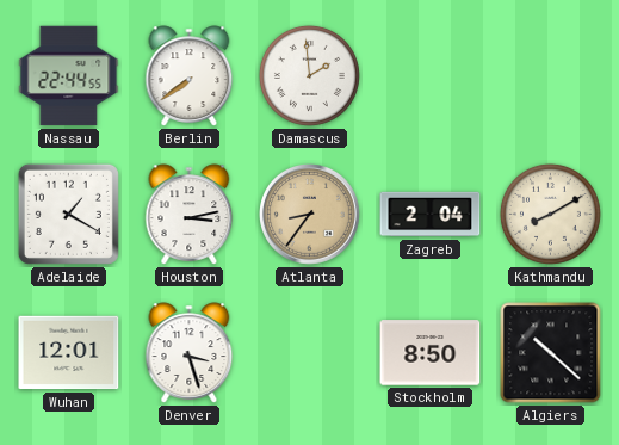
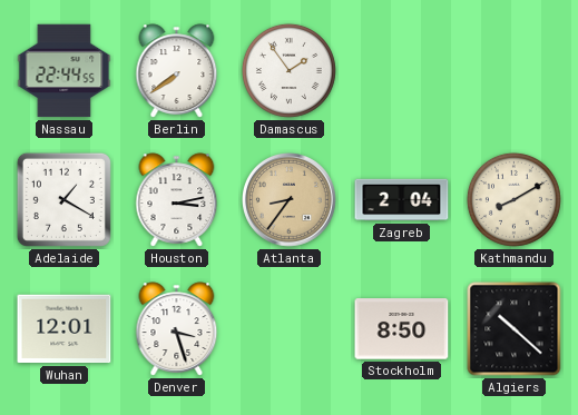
Damascus: 1:59 -> 1:54
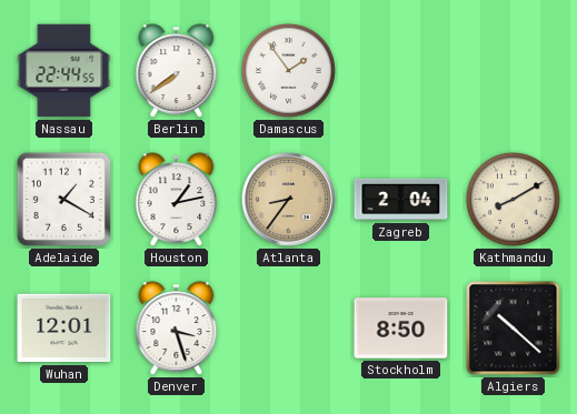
Houston: 3:13 -> 1:13
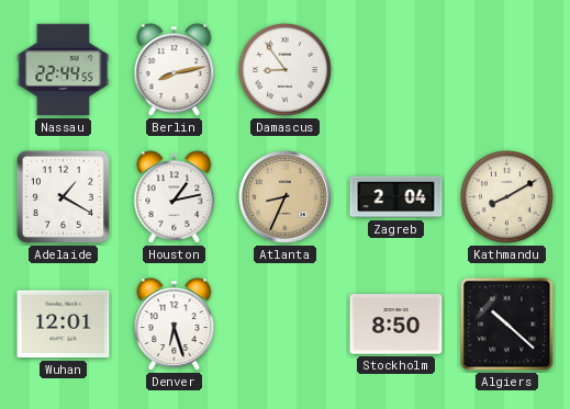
Berlin: 7:39 -> 8:13
Damascus: 1:54 -> 8:54
Atlanta: 8:36 -> 8:34
Denver: 3:27 -> 6:27
